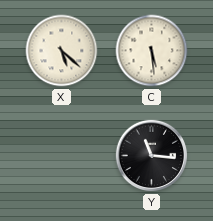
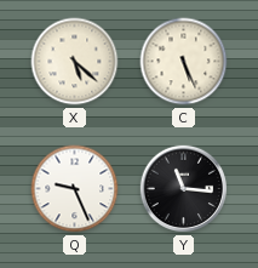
C: 5:29 -> 5:26
Q: none -> 9:26
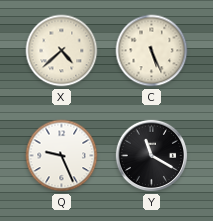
X: 5:22 -> 4:38
Y: 11:16 -> 11:20
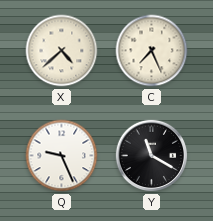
C: 5:26 -> 7:26
